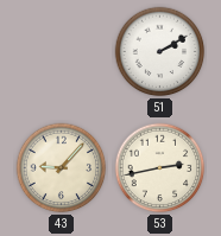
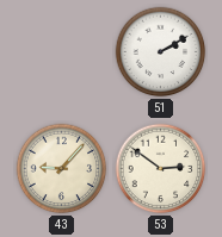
53: 2:43 -> 2:51
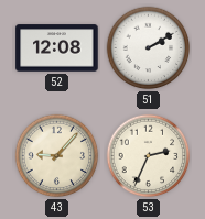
52: none -> 12:08
53: 2:51 -> 2:34
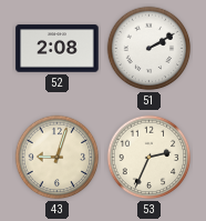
52: 12:08 -> 2:08
43: 9:07 -> 9:03
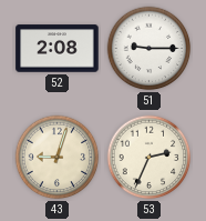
51: 2:10 -> 9:15
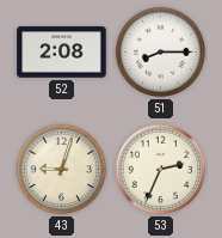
51: 9:15 -> 8:15
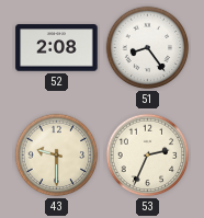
51: 8:15 -> 8:24
43: 9:03 -> 9:30
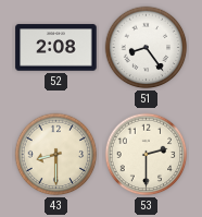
43: 9:30 -> 8:30
53: 2:34 -> 2:30
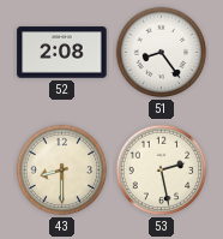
53: 2:30 -> 2:28
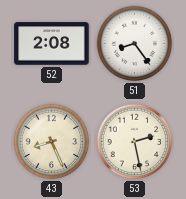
43: 8:30 -> 8:26
